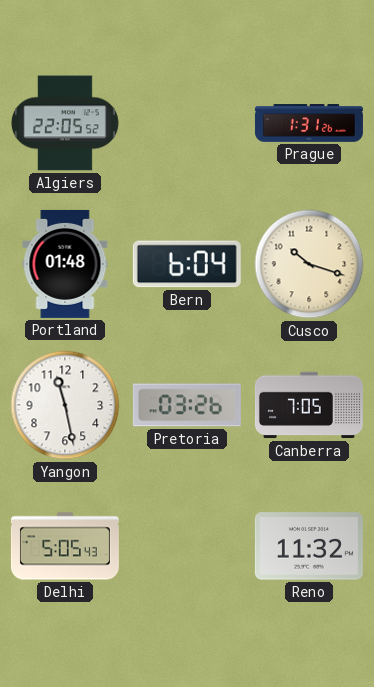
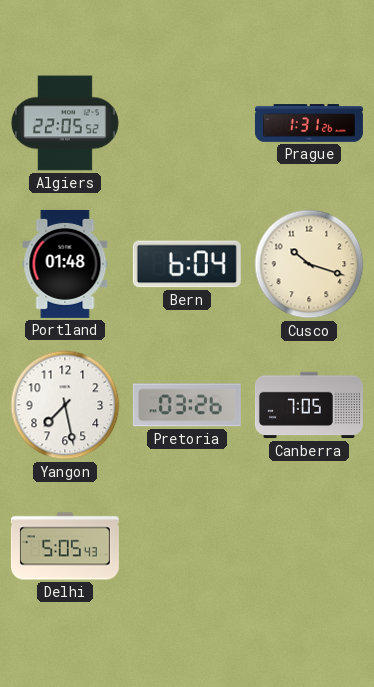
Yangon: 11:28 -> 7:28
Reno: 11:32 -> none
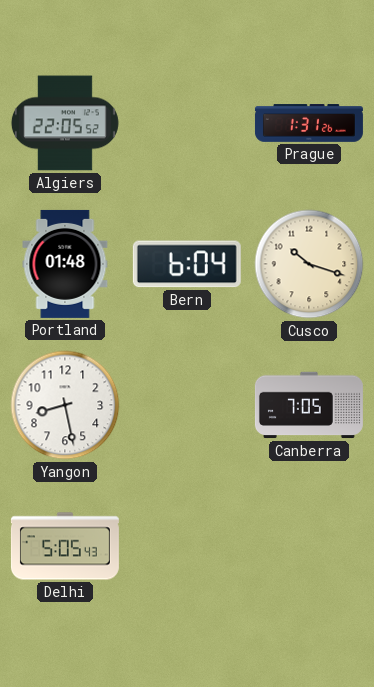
Yangon: 7:28 -> 8:28
Pretoria: 03:26 -> none
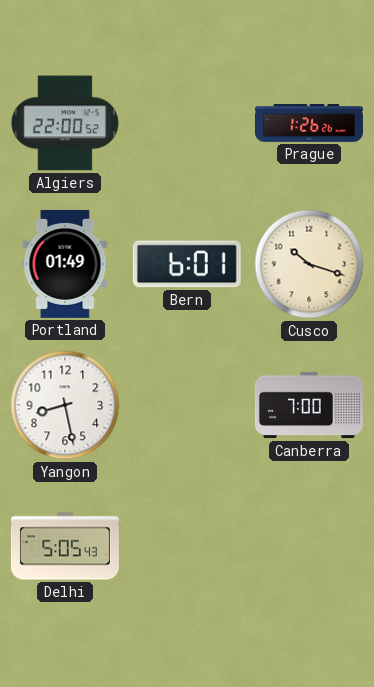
Algiers: 22:05 -> 22:00
Prague: 1:31 -> 1:26
Portland: 01:48 -> 01:49
Bern: 6:04 -> 6:01
Canberra: 7:05 -> 7:00
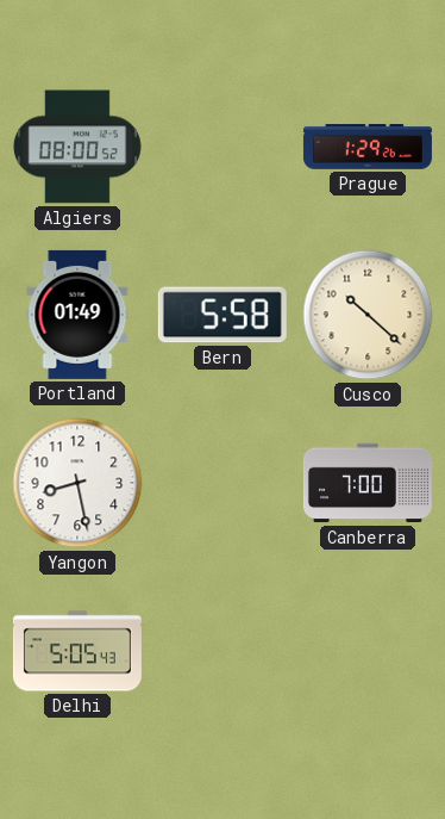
Algiers: 22:00 -> 08:00
Prague: 1:26 -> 1:29
Bern: 6:01 -> 5:58
Cusco: 10:18 -> 10:22
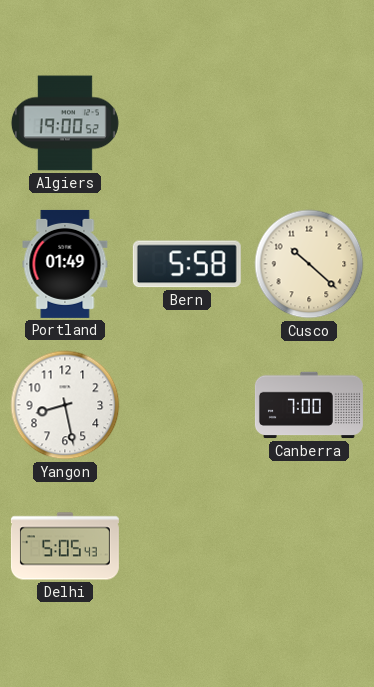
Algiers: 08:00 -> 19:00
Prague: 1:29 -> none
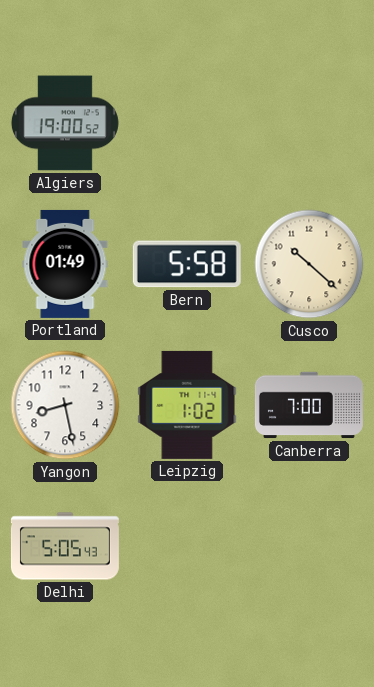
Leipzig: none -> 1:02
